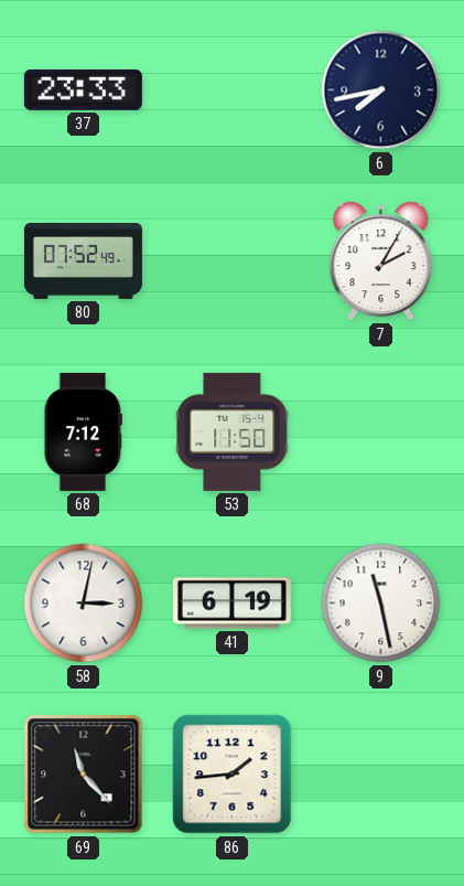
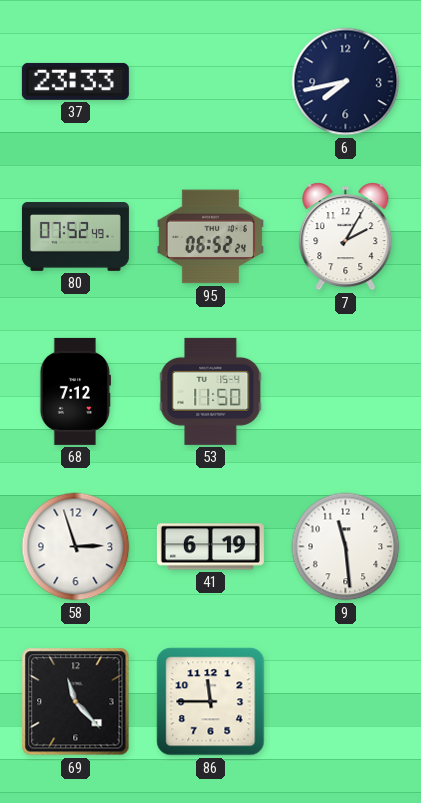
95: none -> 06:52
58: 3:02 -> 2:57
9: 11:28 -> 11:29
86: 1:44 -> 11:45
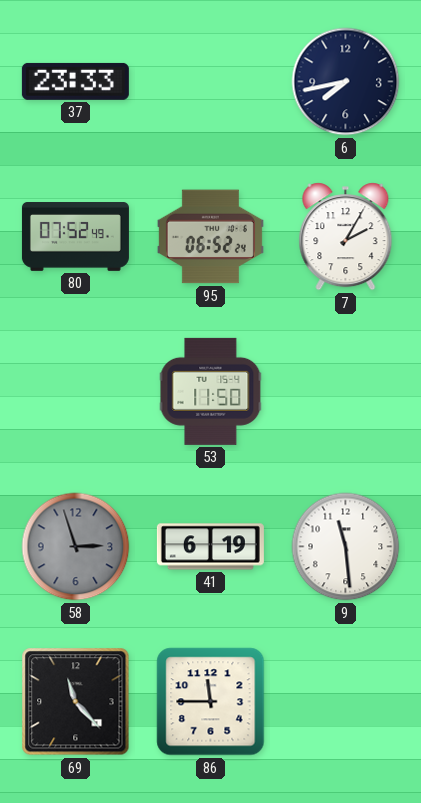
68: 7:12 -> none
58 dial: white -> grey
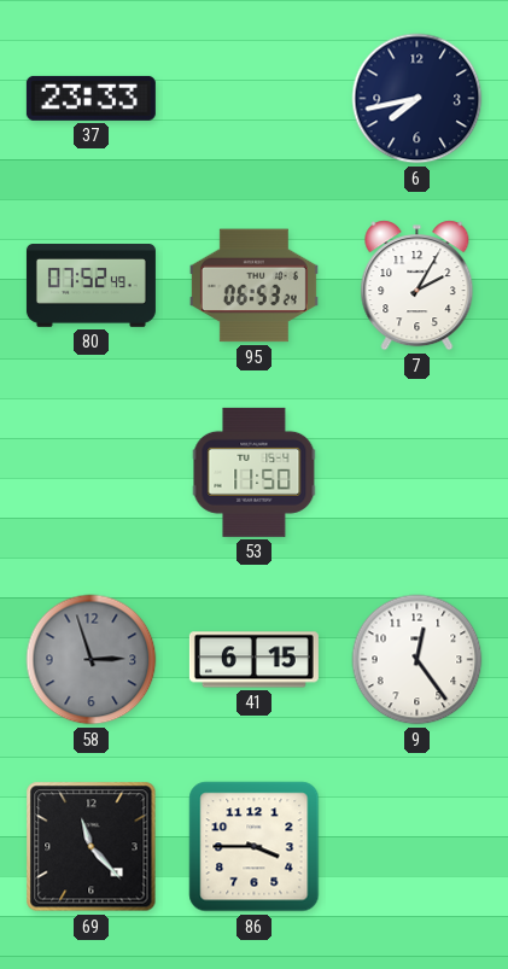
95: 06:52 -> 06:53
41: 6:19 -> 6:15
9: 11:29 -> 12:24
86: 11:45 -> 3:45
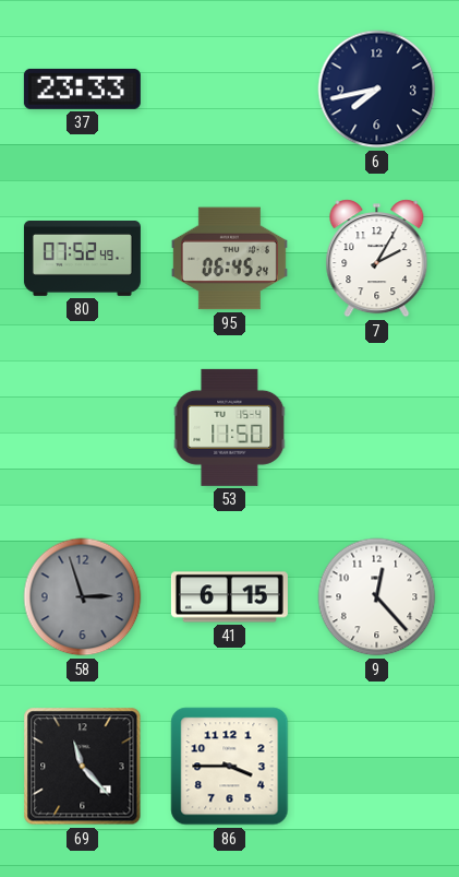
95: 06:53 -> 06:45
9: 12:24 -> 12:23
